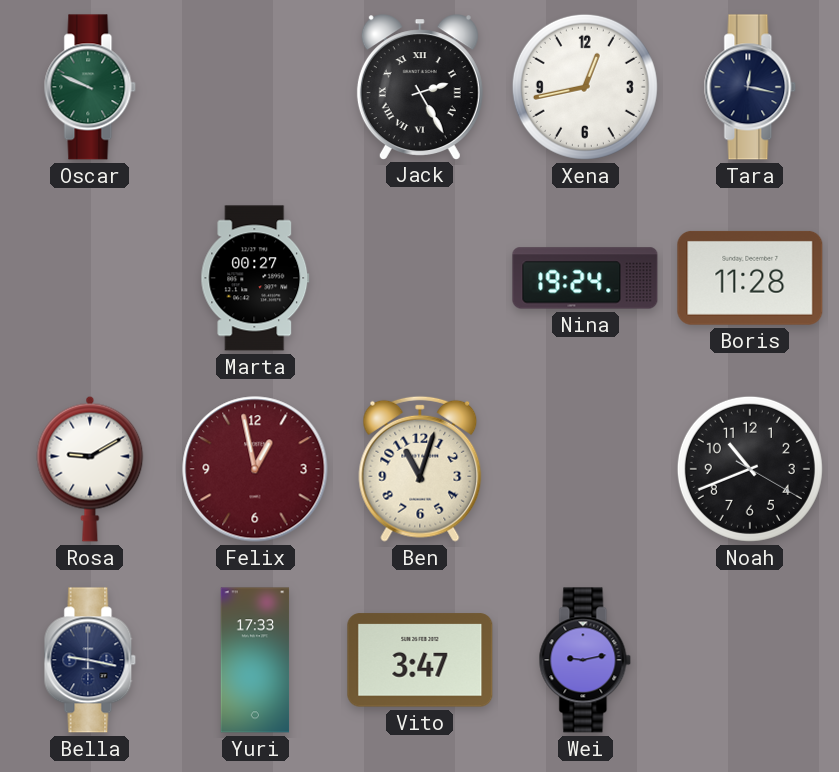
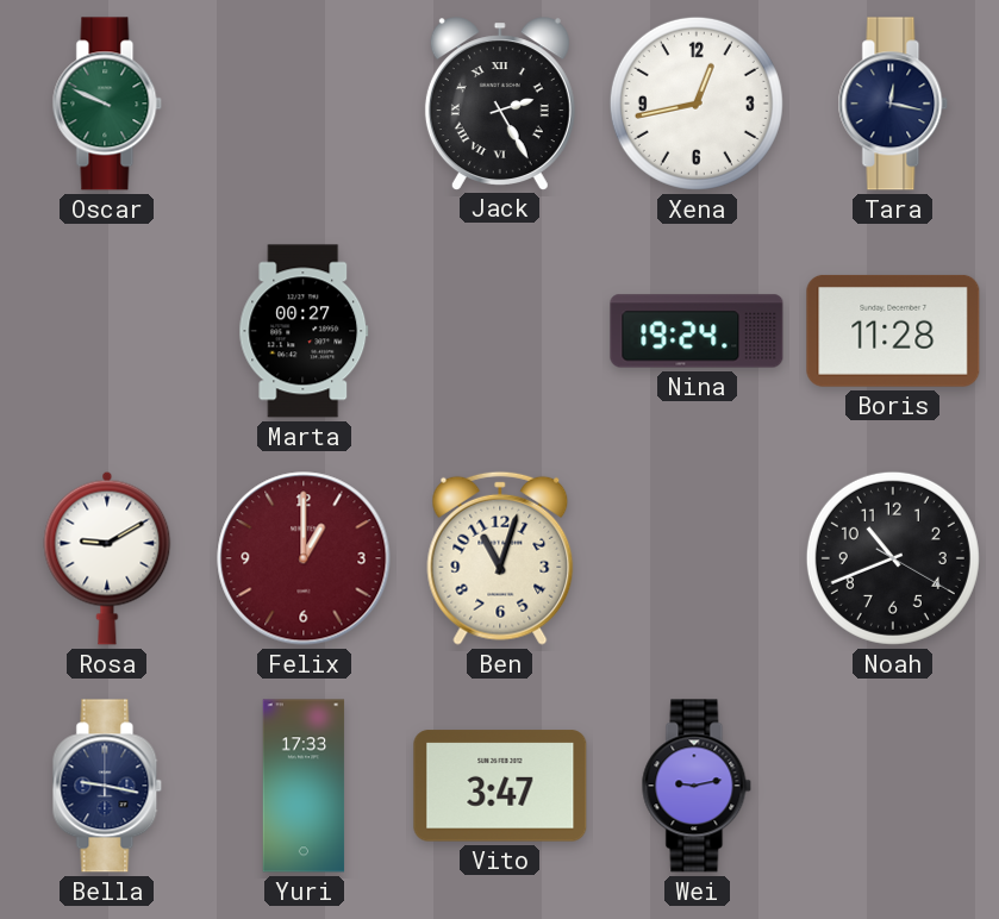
Felix: 12:58 -> 1:00
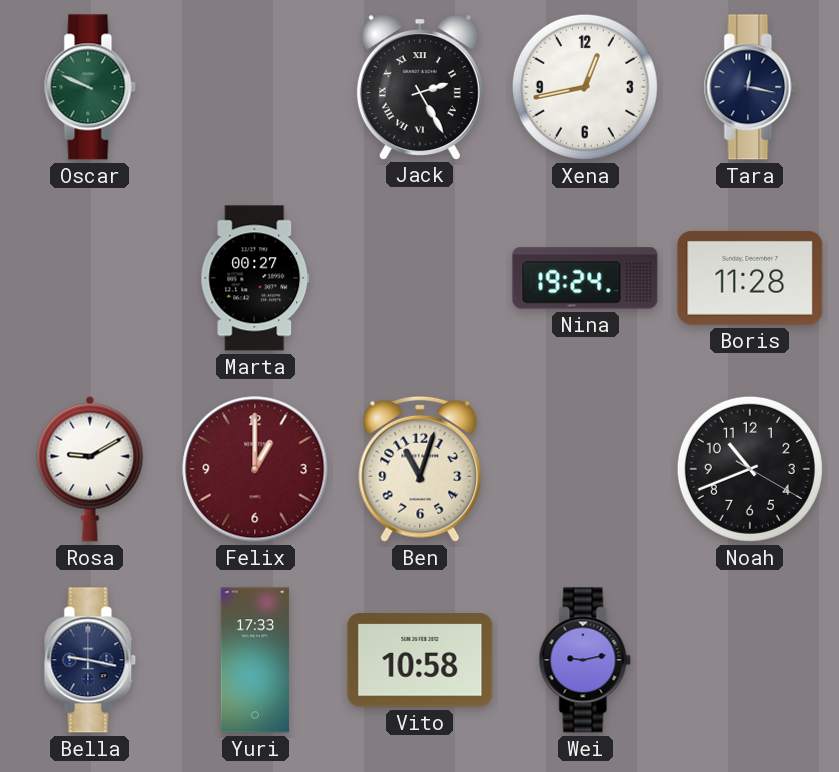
Vito: 3:47 -> 10:58
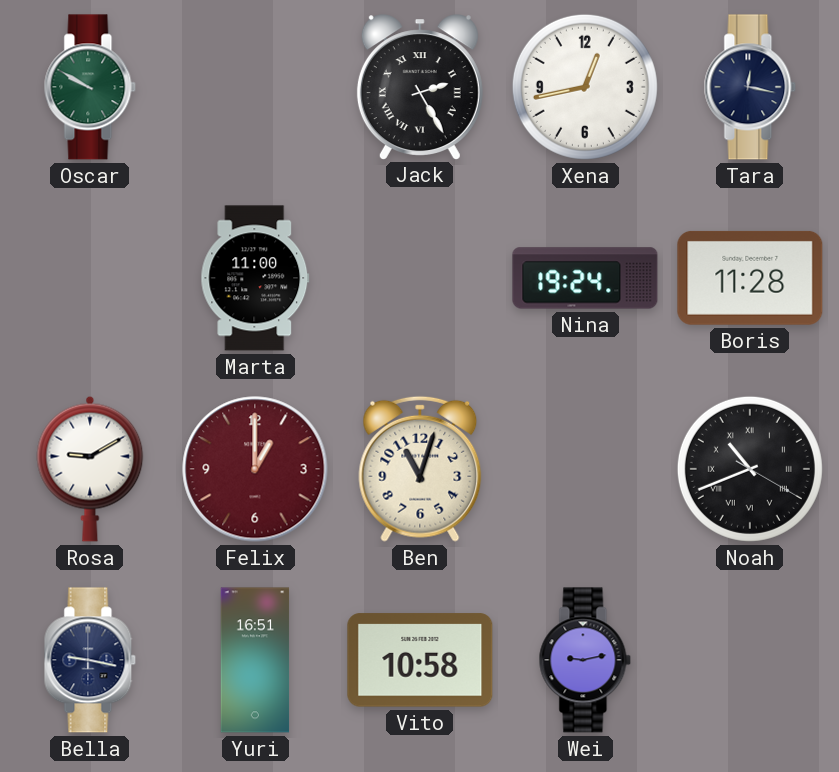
Oscar: 9:49 -> 9:50
Marta: 00:27 -> 11:00
Noah numerals: Arabic -> Roman
Yuri: 17:33 -> 16:51
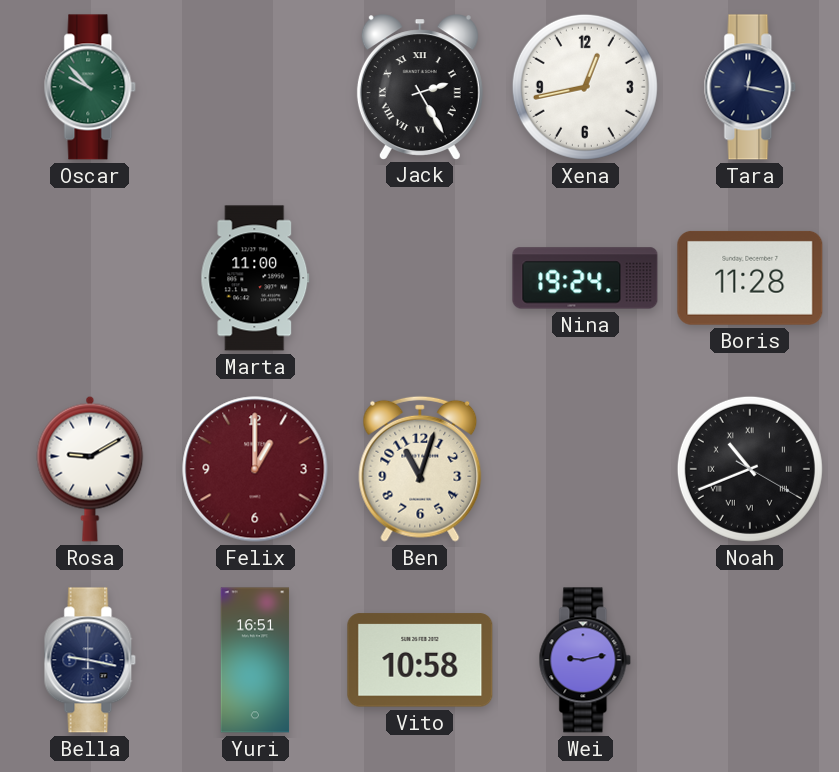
Oscar: 9:50 -> 9:53
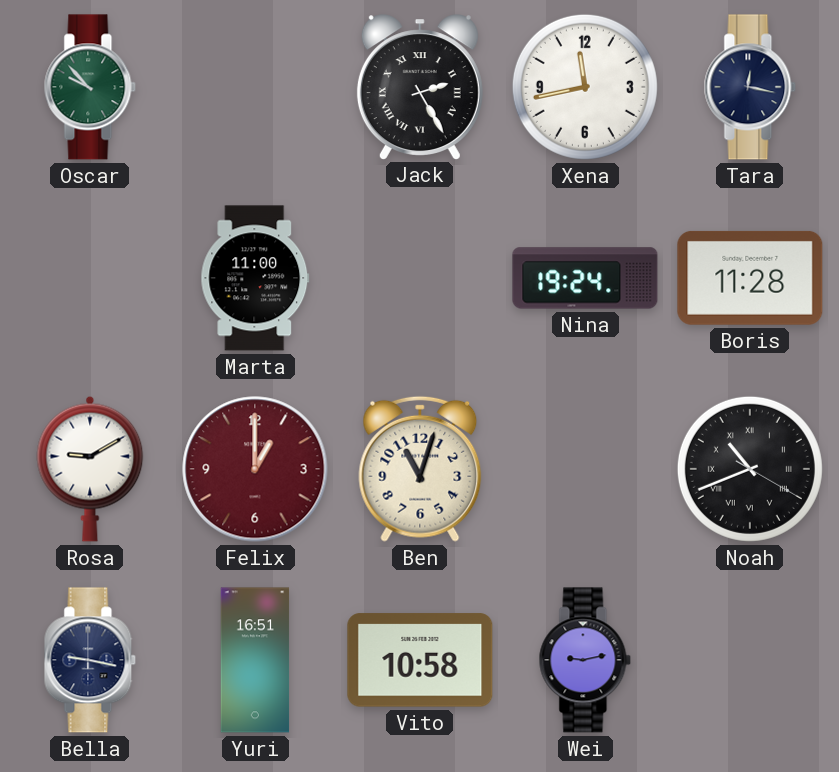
Xena: 12:43 -> 11:43
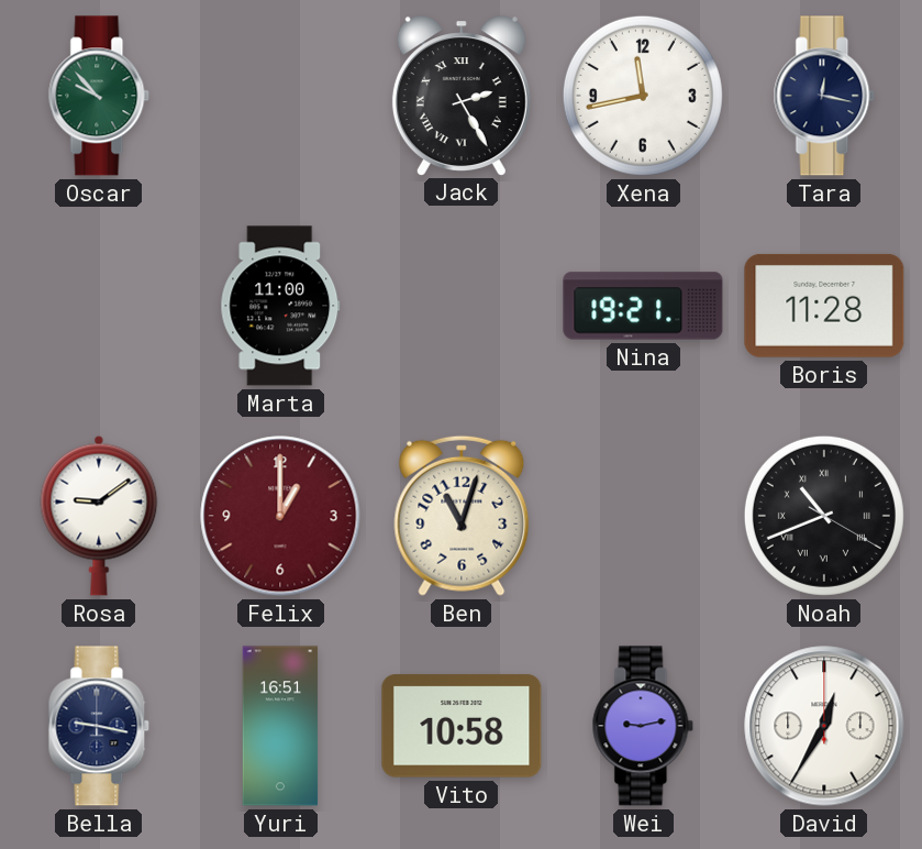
Nina: 19:24 -> 19:21
Rosa: 9:10 -> 9:09
David: none -> 12:35
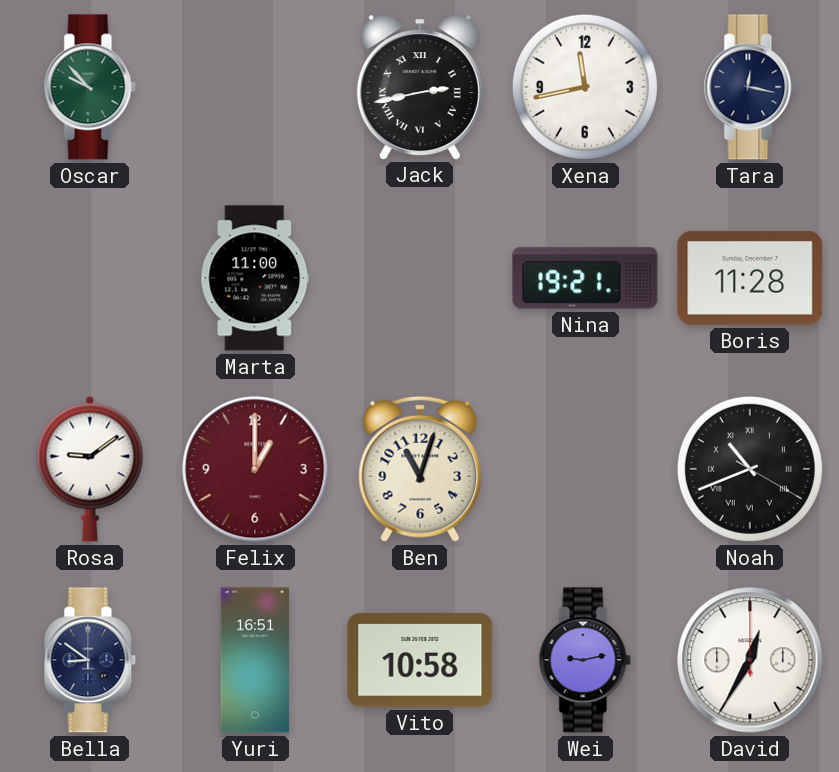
Jack: 2:25 -> 2:43
Bella: 9:17 -> 8:51
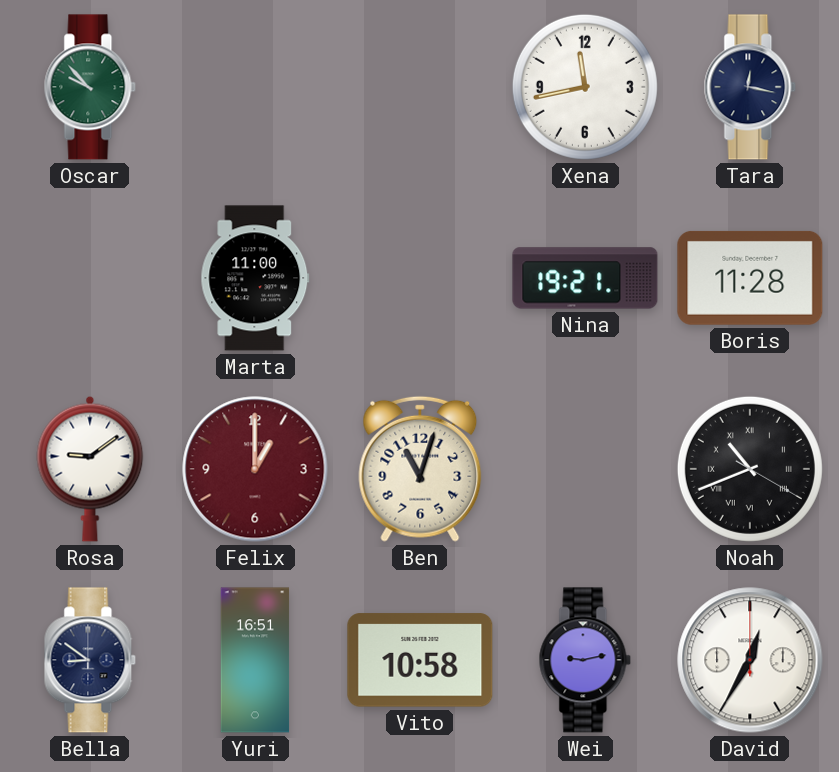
Jack: 2:43 -> none
